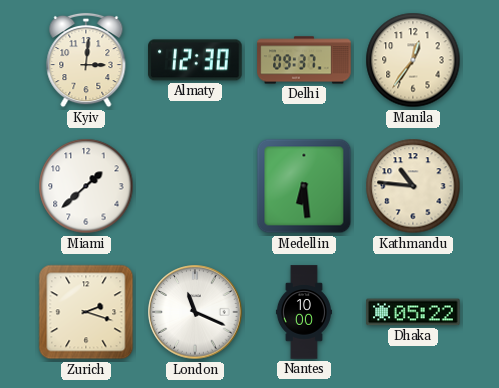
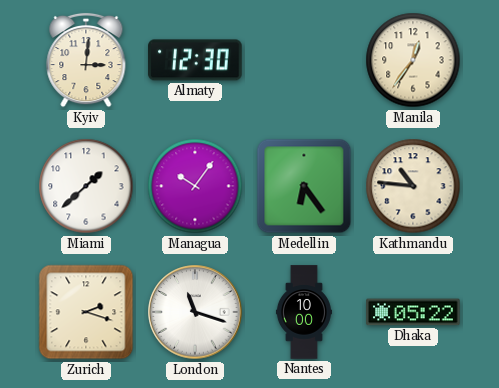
Delhi: 09:37 -> none
Managua: none -> 10:06
Medellin: 6:29 -> 6:24
London: 11:19 -> 11:18
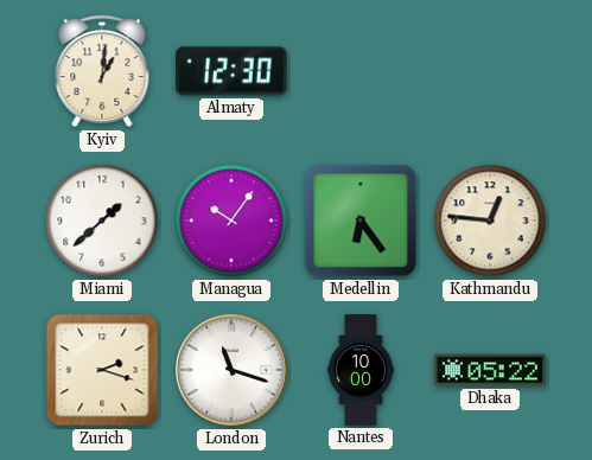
Kyiv: 3:01 -> 1:01
Manila: 12:36 -> none
Kathmandu: 10:46 -> 12:46
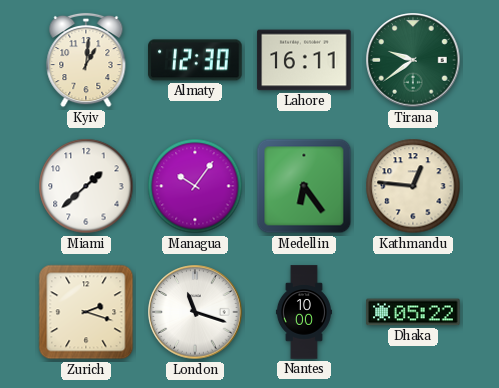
Lahore: none -> 16:11
Tirana: none -> 9:39
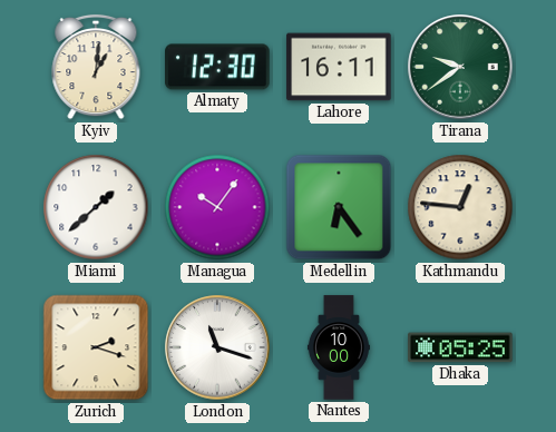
Dhaka: 05:22 -> 05:25
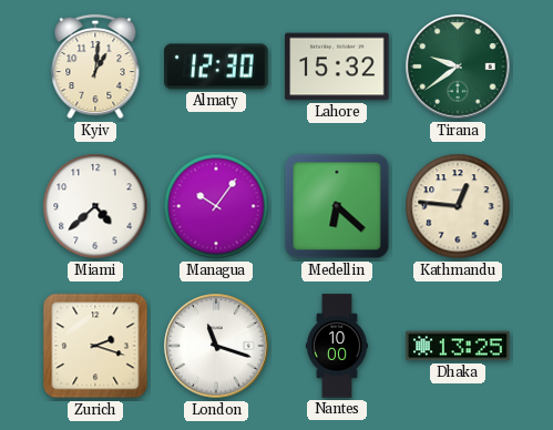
Lahore: 16:11 -> 15:32
Miami: 1:38 -> 4:38
Medellin: 6:24 -> 6:22
Dhaka: 05:25 -> 13:25
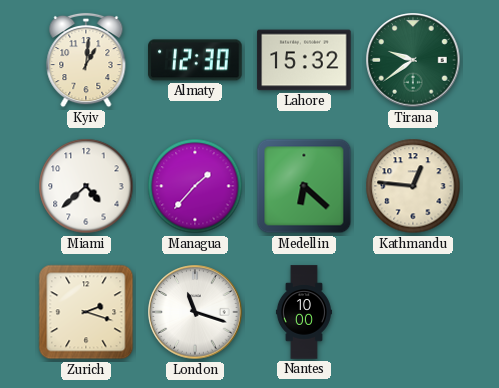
Managua: 10:06 -> 1:37
Dhaka: 13:25 -> none
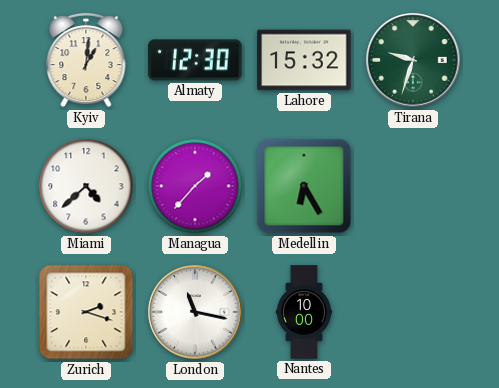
Tirana: 9:39 -> 9:33
Medellin: 6:22 -> 6:25
Kathmandu: 12:46 -> none
London: 11:18 -> 11:17
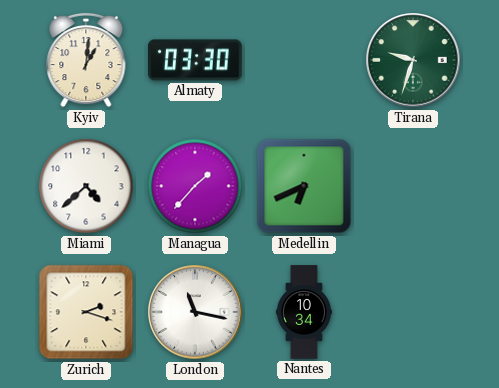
Almaty: 12:30 -> 03:30
Lahore: 15:32 -> none
Medellin: 6:25 -> 6:41
Nantes: 10:00 -> 10:34
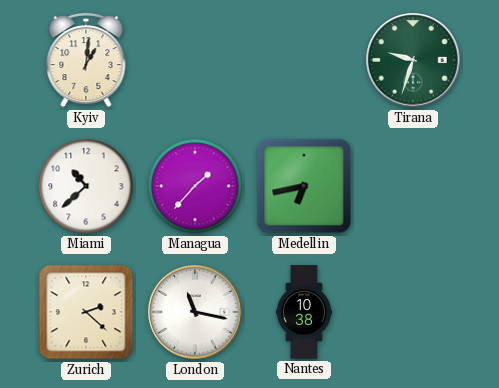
Almaty: 03:30 -> none
Miami: 4:38 -> 10:38
Medellin: 6:41 -> 6:43
Zurich: 2:18 -> 2:22
Nantes: 10:34 -> 10:38
